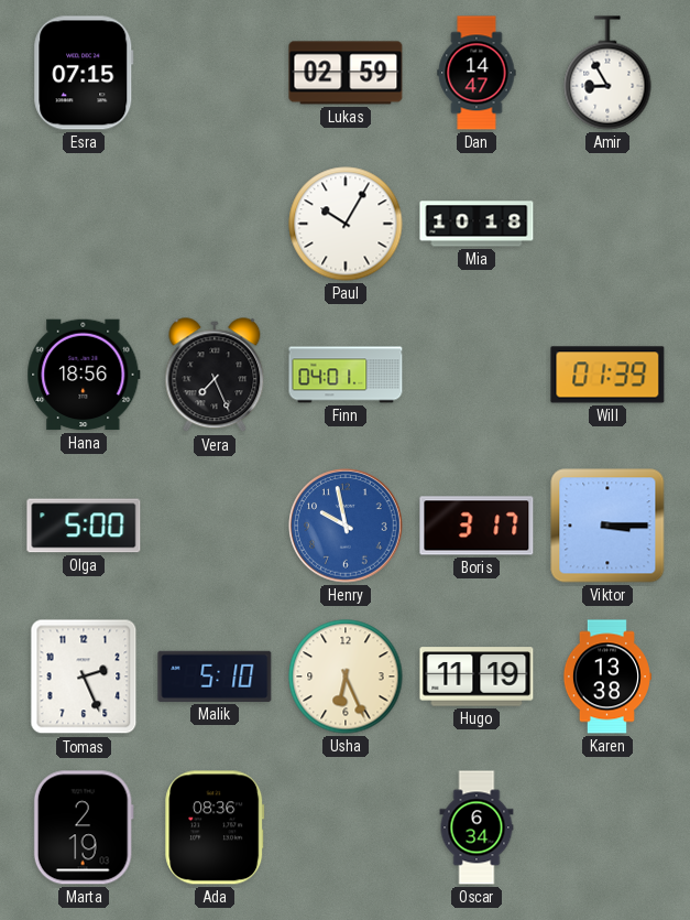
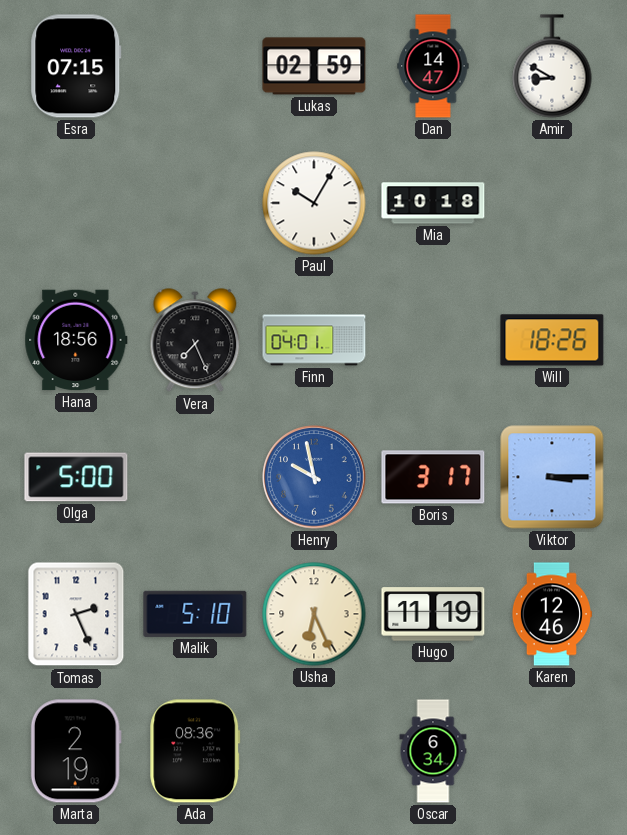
Amir: 8:55 -> 8:50
Will: 01:39 -> 18:26
Karen: 13:38 -> 12:46
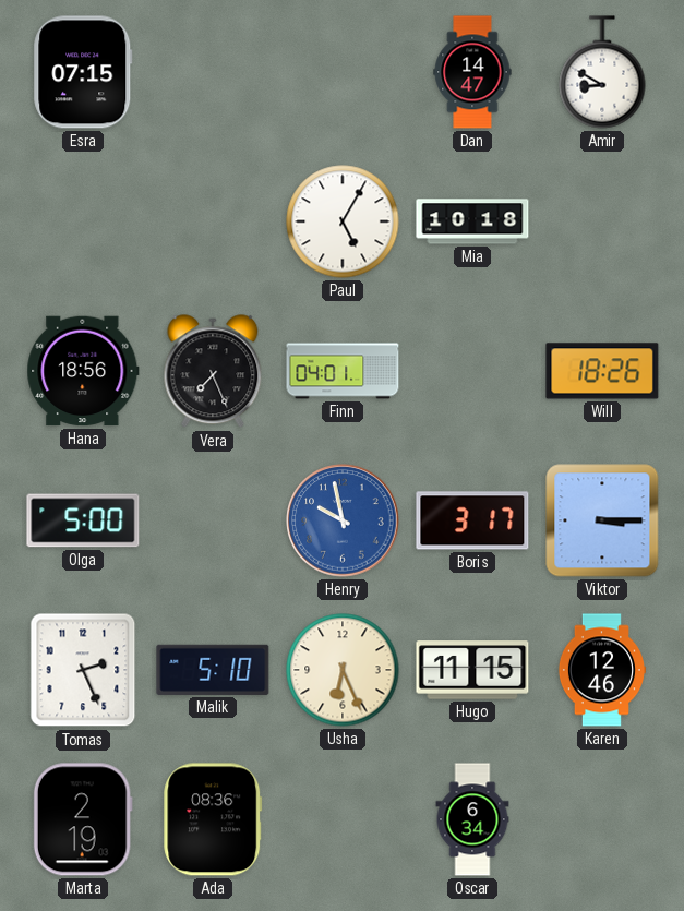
Lukas: 02:59 -> none
Paul: 10:05 -> 5:05
Hugo: 11:19 -> 11:15
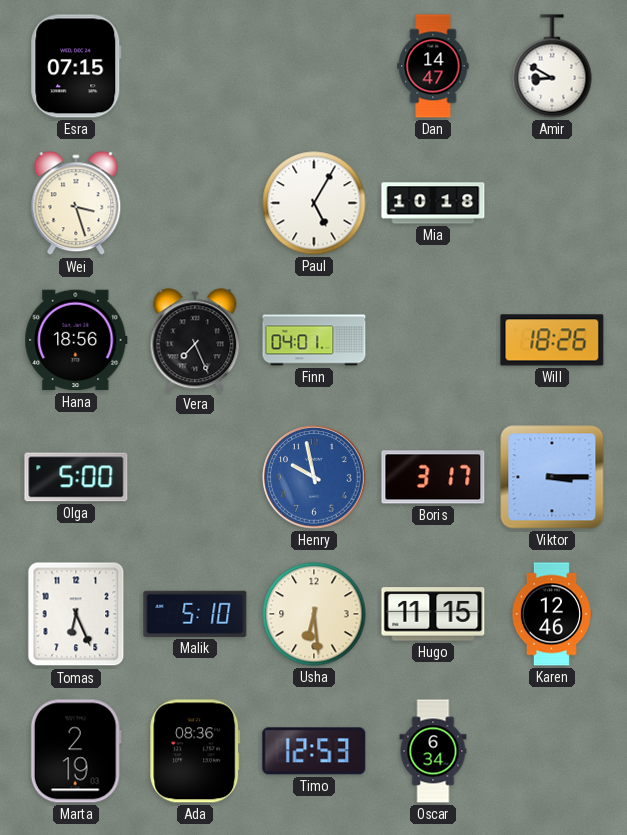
Wei: none -> 3:27
Tomas: 2:26 -> 6:26
Usha: 6:26 -> 6:29
Timo: none -> 12:53
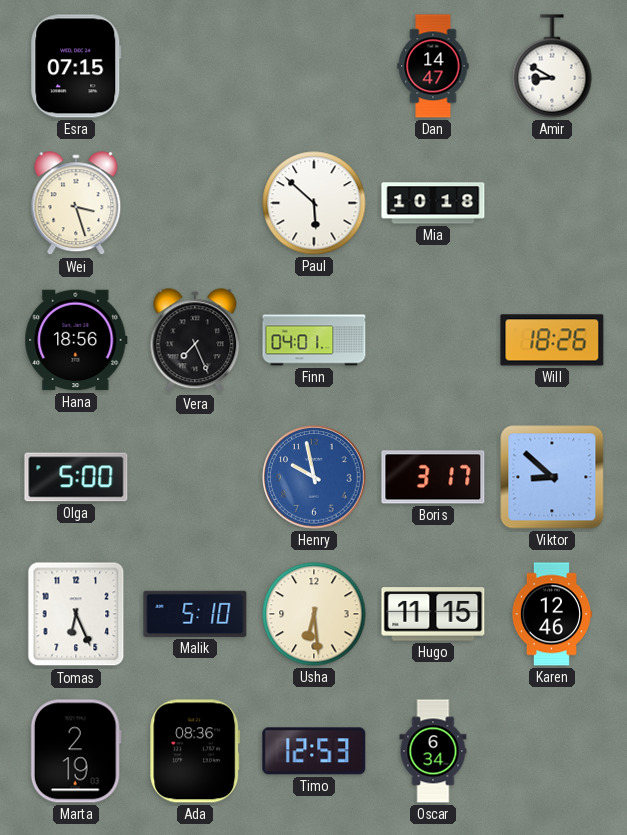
Paul: 5:05 -> 5:52
Viktor: 3:15 -> 8:52
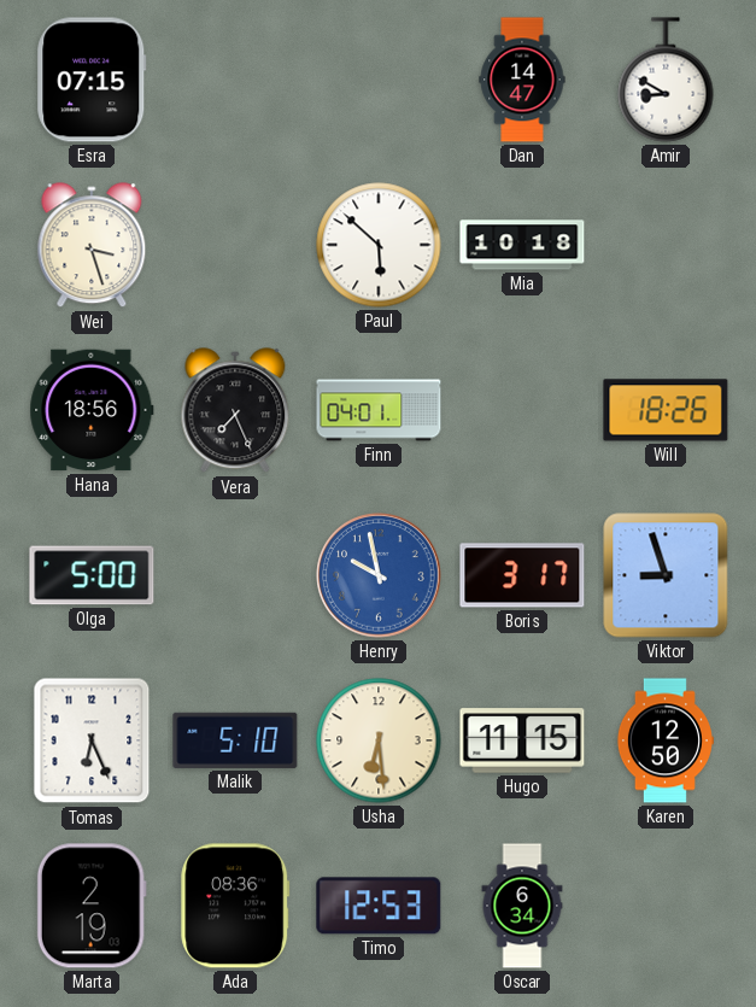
Viktor: 8:52 -> 8:57
Karen: 12:46 -> 12:50
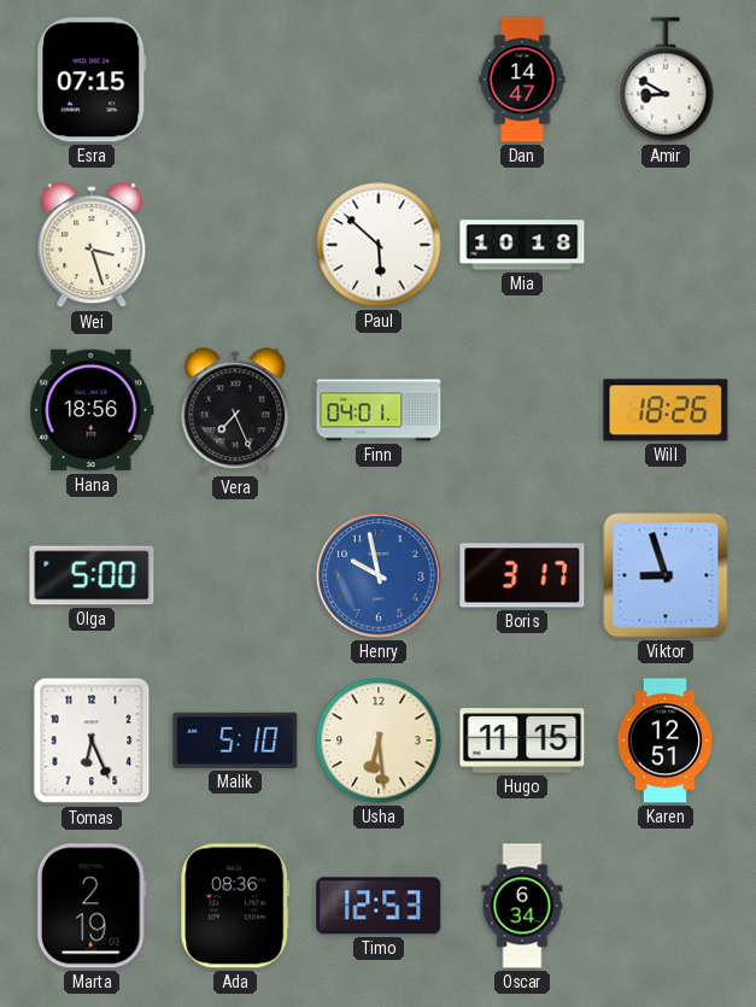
Karen: 12:50 -> 12:51
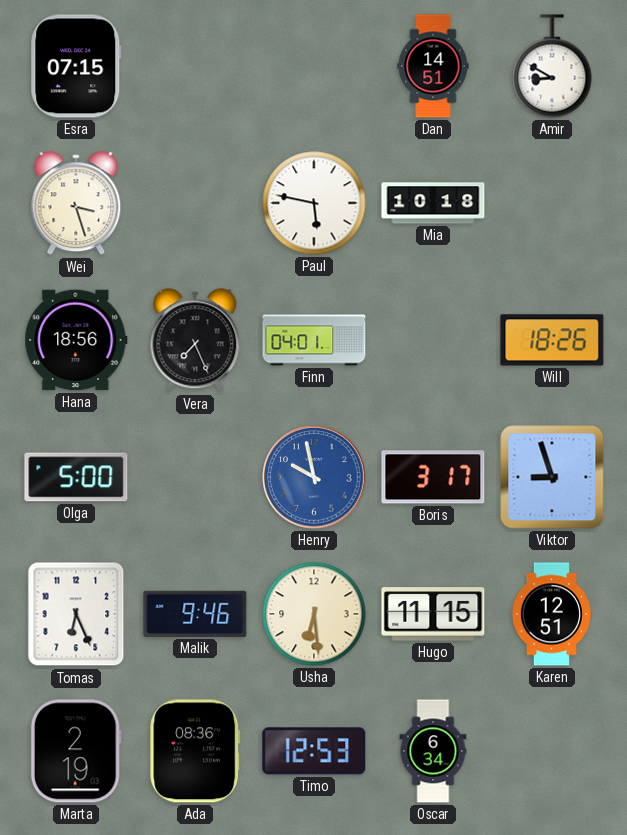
Dan: 14:47 -> 14:51
Paul: 5:52 -> 5:47
Malik: 5:10 -> 9:46
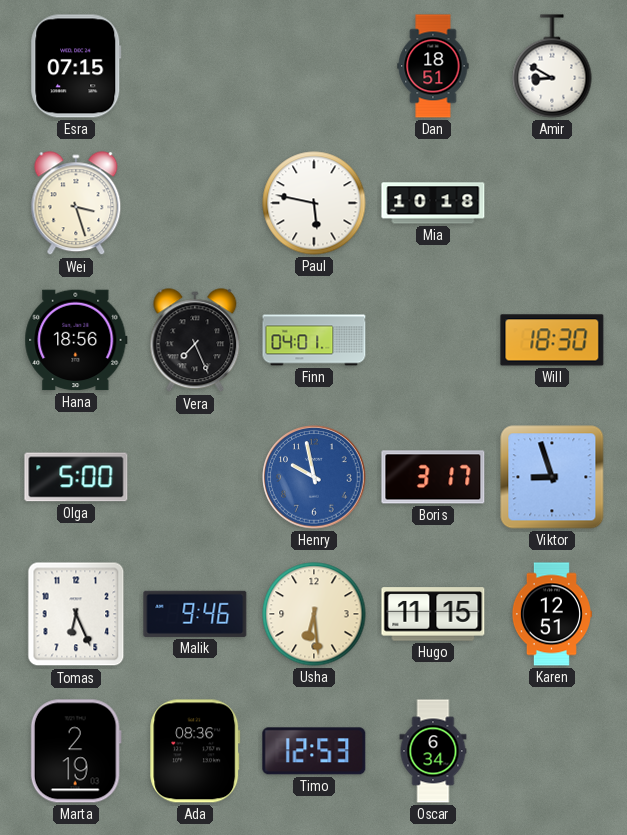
Dan: 14:51 -> 18:51
Will: 18:26 -> 18:30
